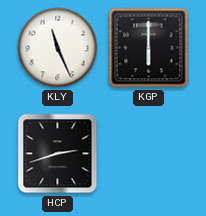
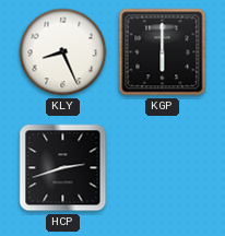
KLY: 11:26 -> 8:26
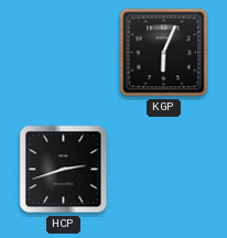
KLY: 8:26 -> none
KGP: 6:00 -> 6:04
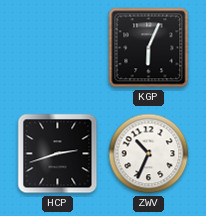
ZWV: none -> 10:34
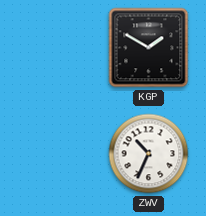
KGP: 6:04 -> 1:50
HCP: 2:42 -> none
